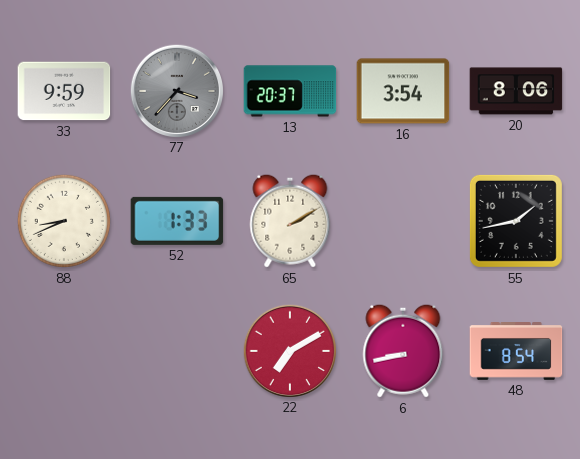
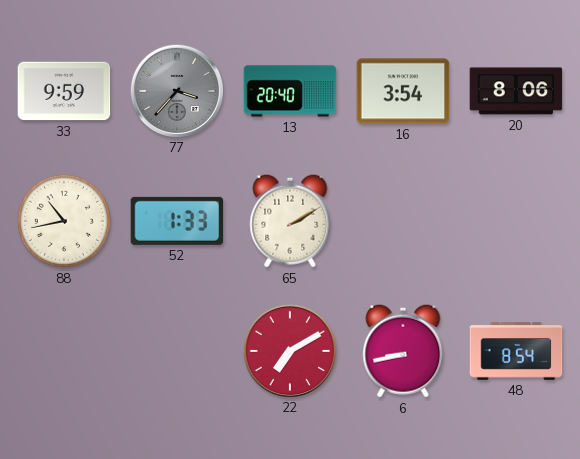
13: 20:37 -> 20:40
88: 8:41 -> 10:43
55: 1:43 -> none
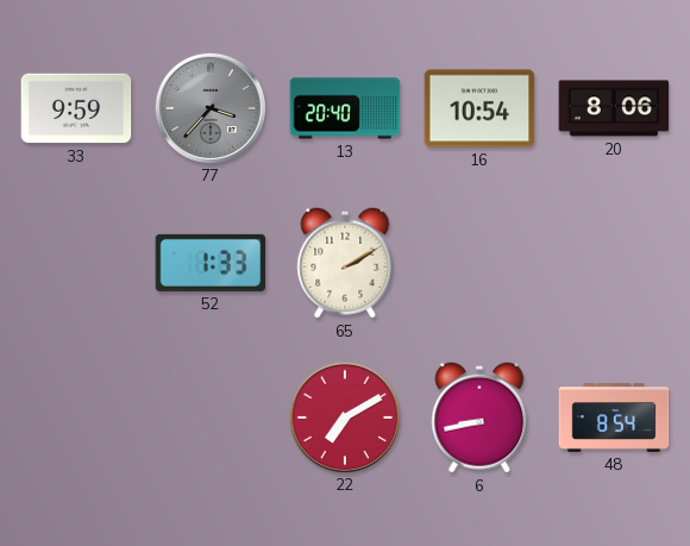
16: 3:54 -> 10:54
88: 10:43 -> none
